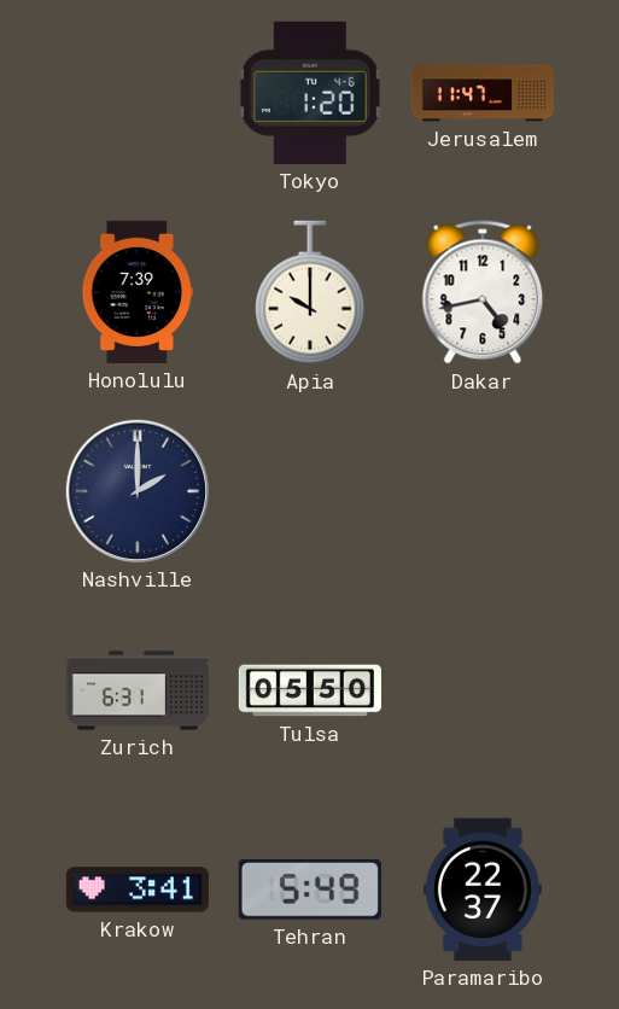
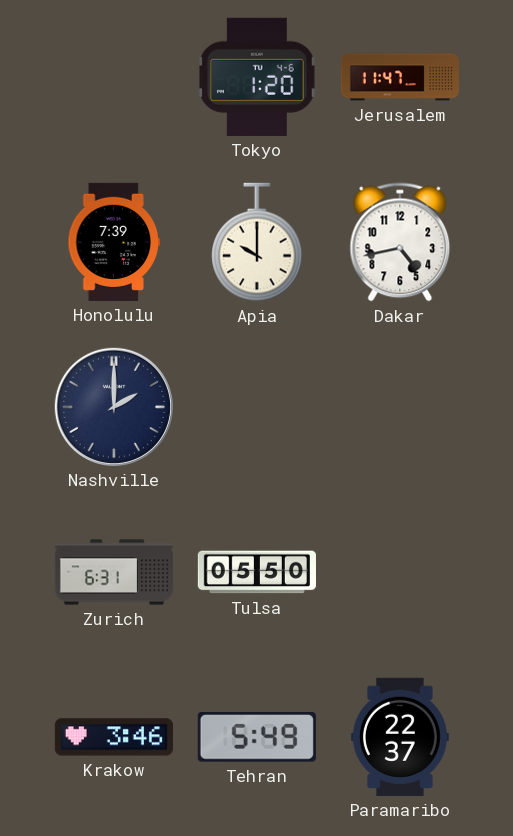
Krakow: 3:41 -> 3:46
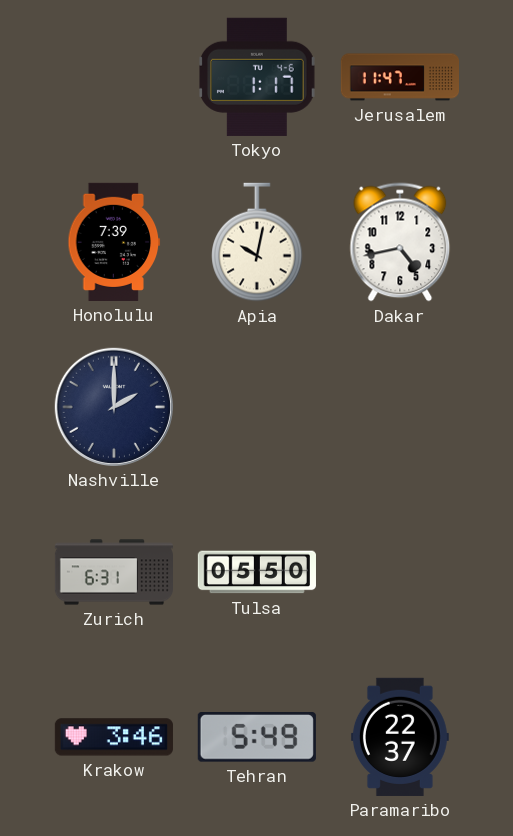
Tokyo: 1:20 -> 1:17
Apia: 10:00 -> 10:02
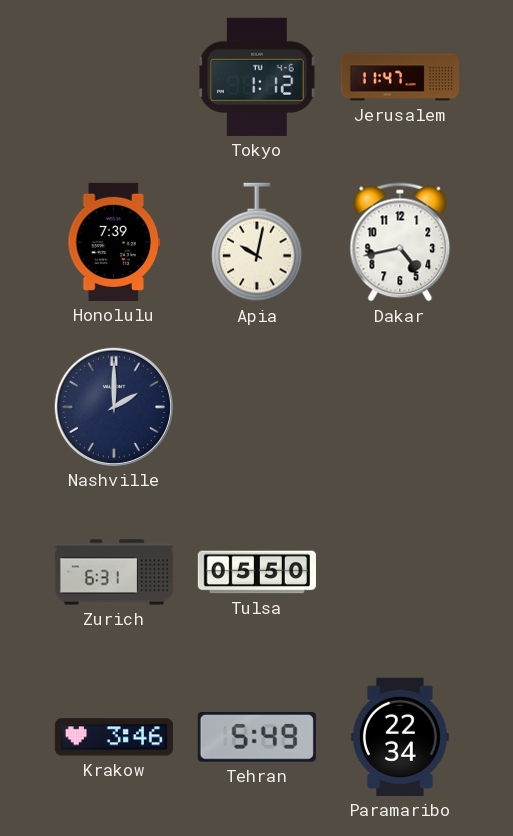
Tokyo: 1:17 -> 1:12
Paramaribo: 22:37 -> 22:34
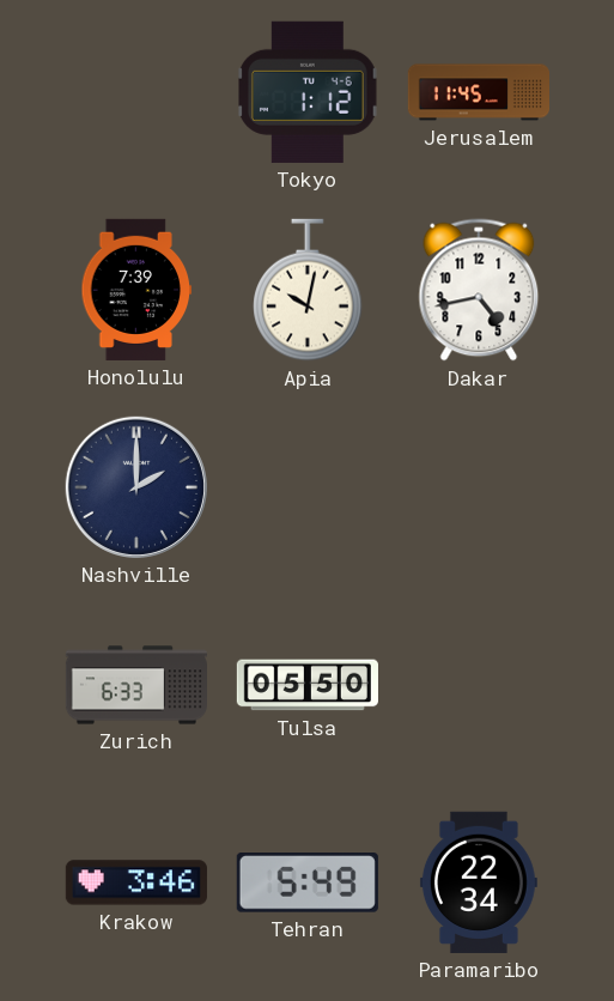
Jerusalem: 11:47 -> 11:45
Zurich: 6:31 -> 6:33
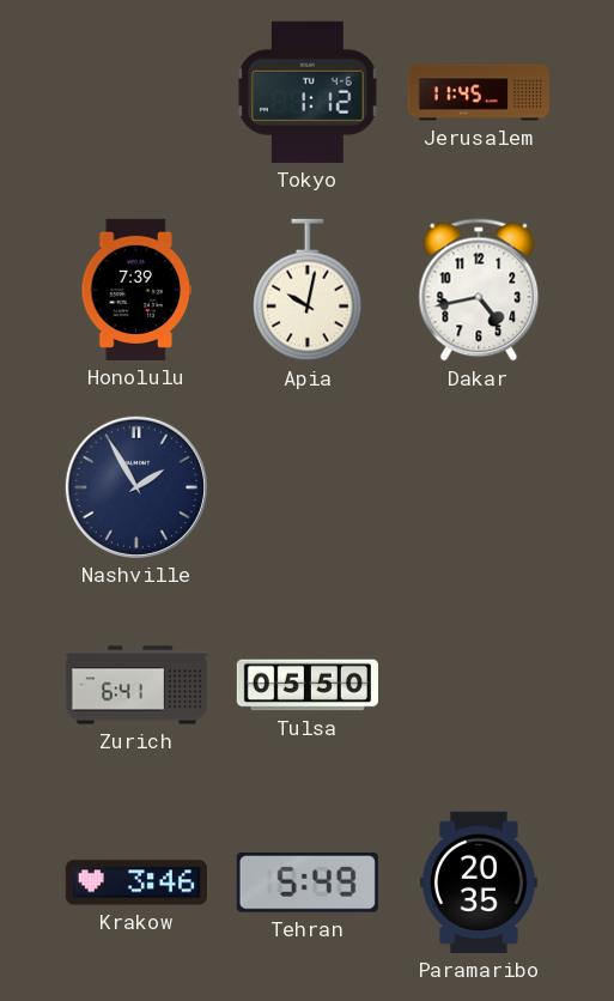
Nashville: 2:00 -> 1:55
Zurich: 6:33 -> 6:41
Paramaribo: 22:34 -> 20:35
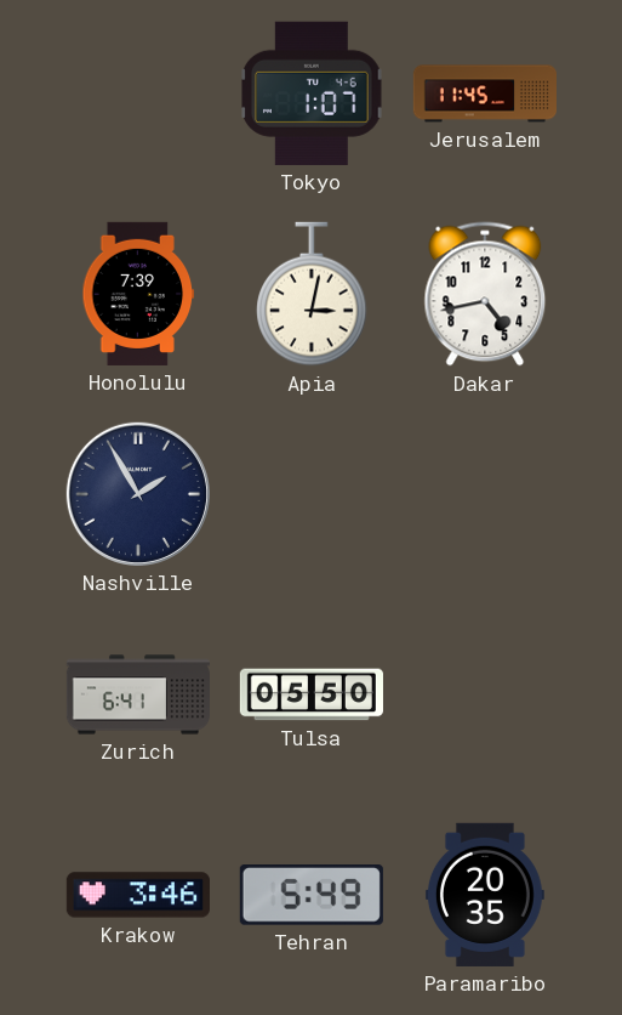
Tokyo: 1:12 -> 1:07
Apia: 10:02 -> 3:02
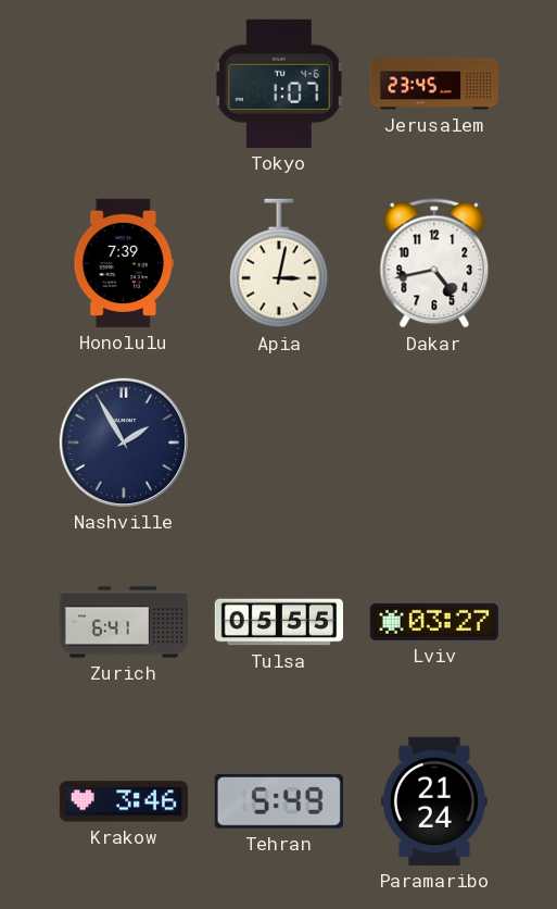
Jerusalem: 11:45 -> 23:45
Tulsa: 05:50 -> 05:55
Lviv: none -> 03:27
Paramaribo: 20:35 -> 21:24
